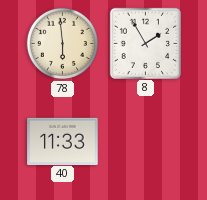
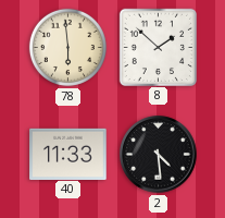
8: 1:55 -> 1:52
2: none -> 4:29
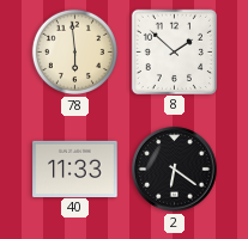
2: 4:29 -> 6:21
